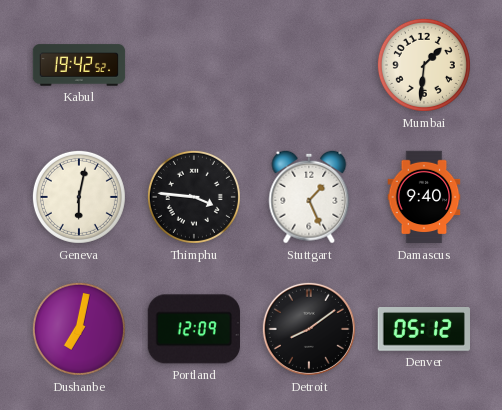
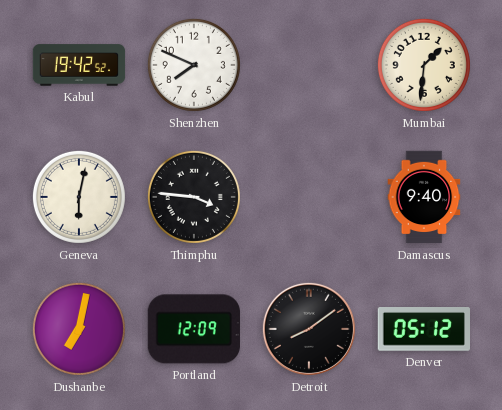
Shenzhen: none -> 7:49
Stuttgart: 1:26 -> none
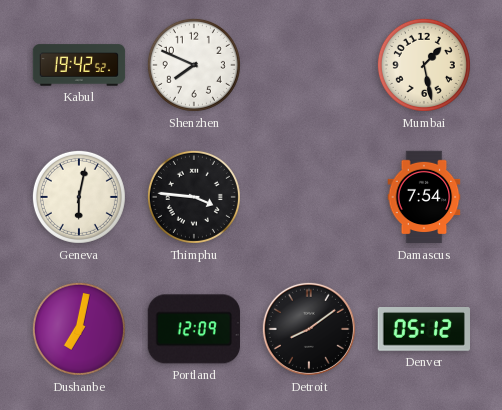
Mumbai: 1:31 -> 1:28
Damascus: 9:40 -> 7:54
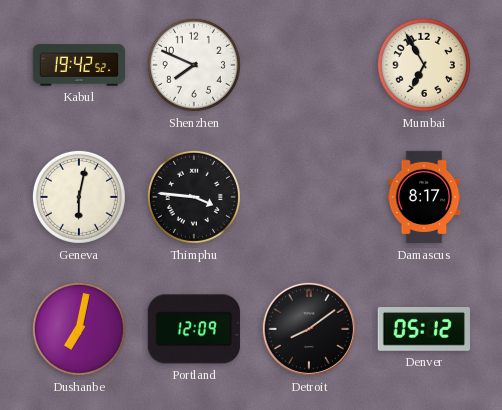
Mumbai: 1:28 -> 6:55
Damascus: 7:54 -> 8:17
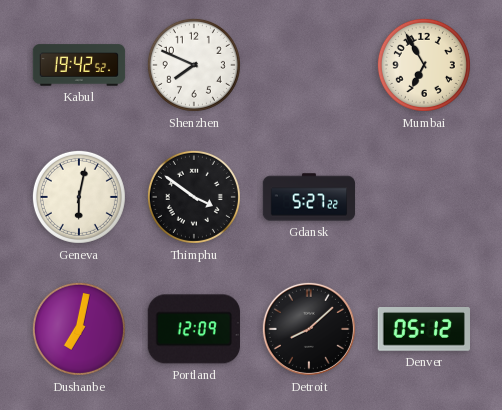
Thimphu: 3:46 -> 3:51
Gdansk: none -> 5:27
Damascus: 8:17 -> none
Detroit: 8:09 -> 8:08
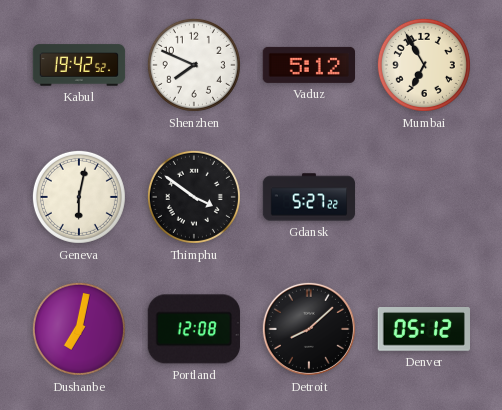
Vaduz: none -> 5:12
Portland: 12:09 -> 12:08
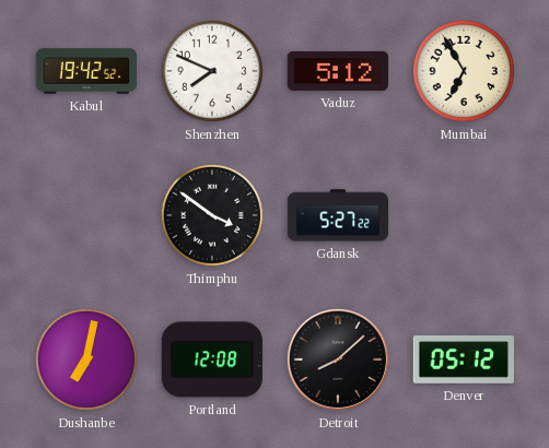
Geneva: 6:02 -> none
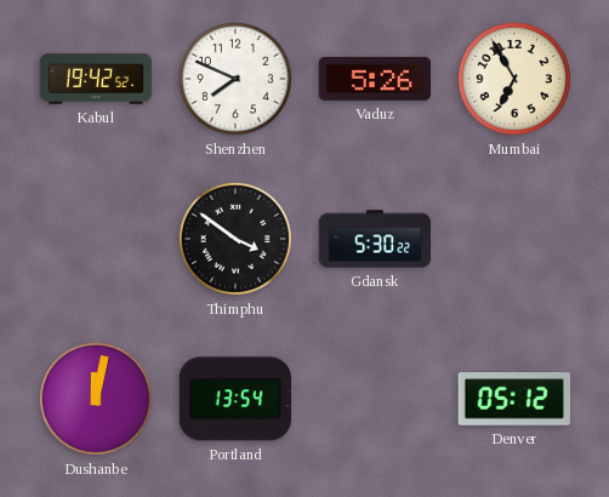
Vaduz: 5:12 -> 5:26
Gdansk: 5:27 -> 5:30
Dushanbe: 7:02 -> 12:02
Portland: 12:08 -> 13:54
Detroit: 8:08 -> none
